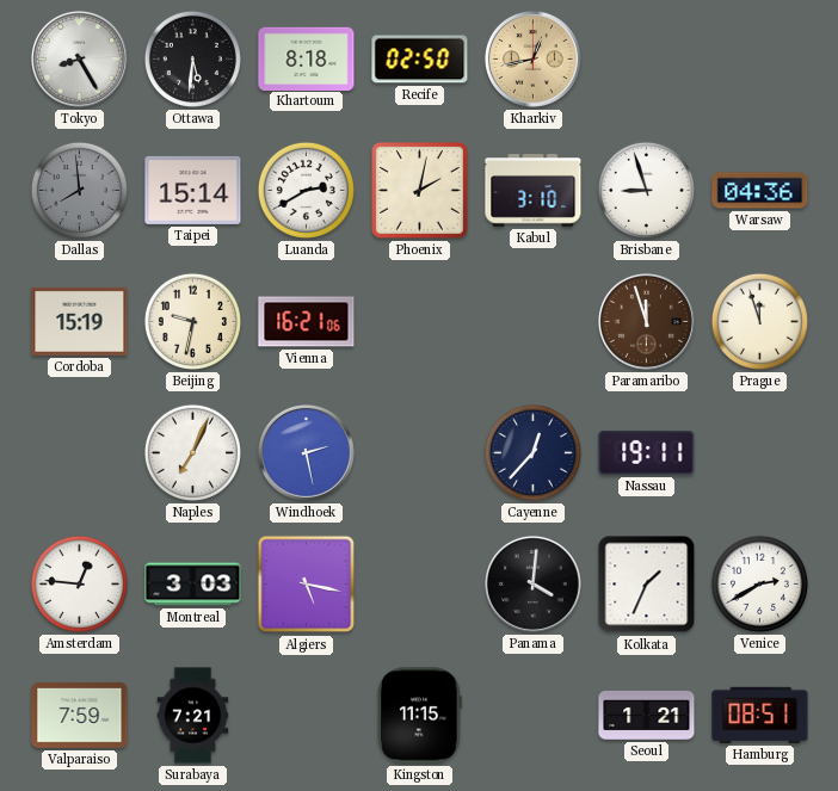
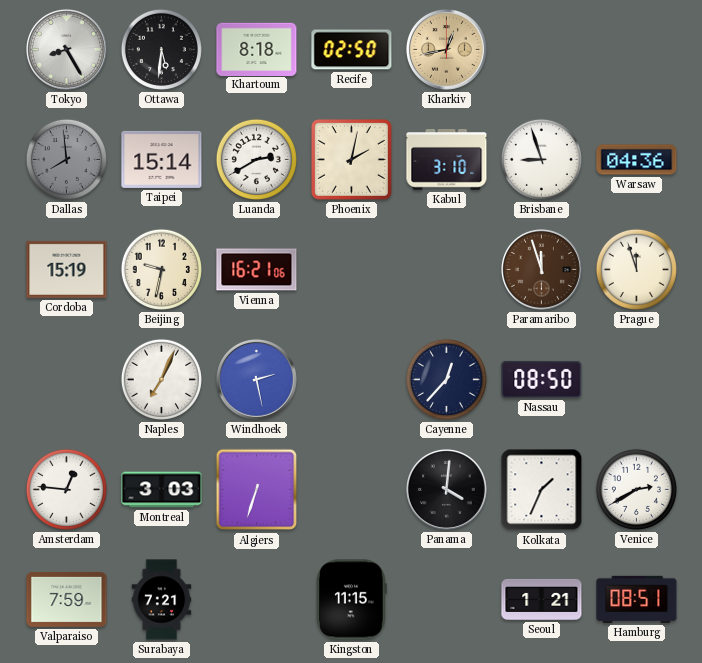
Nassau: 19:11 -> 08:50
Algiers: 5:17 -> 6:33
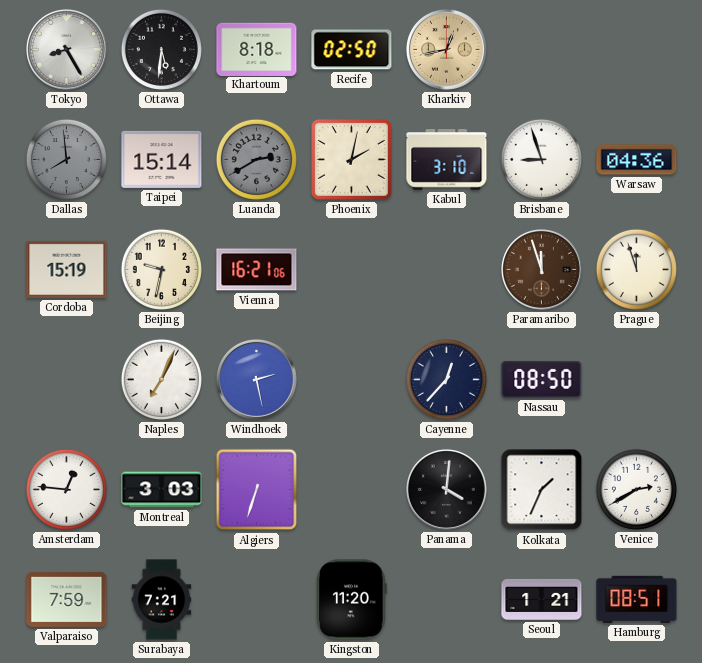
Luanda dial: white -> grey
Kingston: 11:15 -> 11:20
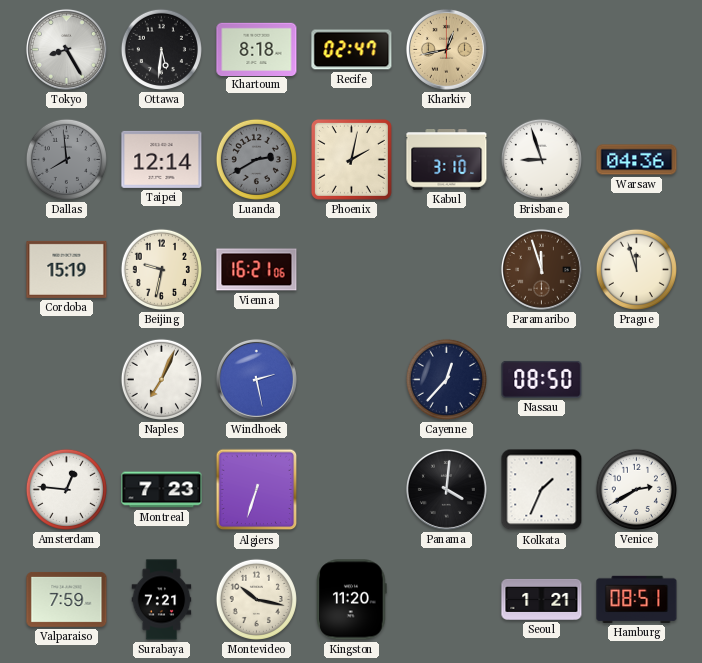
Recife: 02:50 -> 02:47
Taipei: 15:14 -> 12:14
Montreal: 3:03 -> 7:23
Montevideo: none -> 10:17
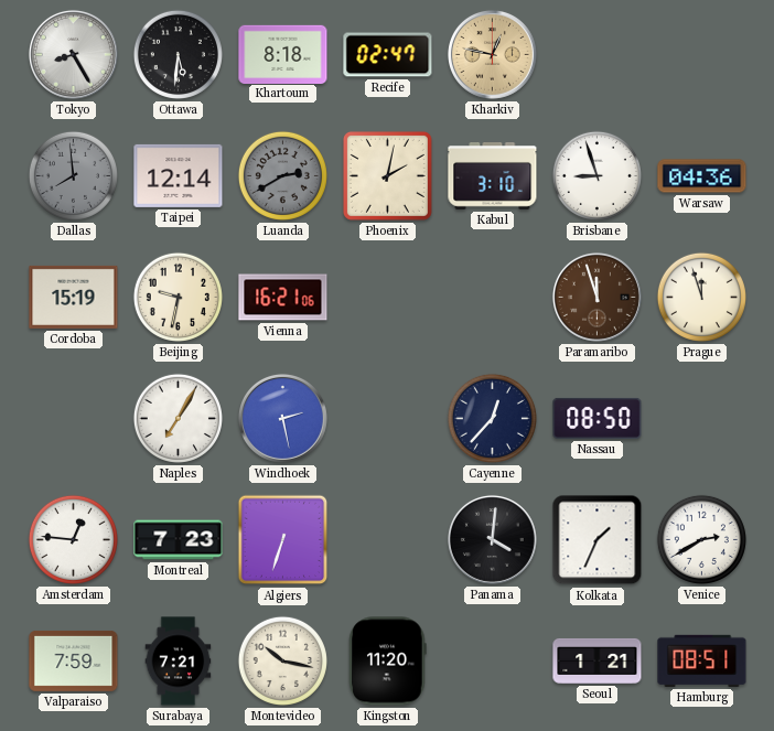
Kharkiv: 12:43 -> 12:47
Naples: 7:04 -> 7:05
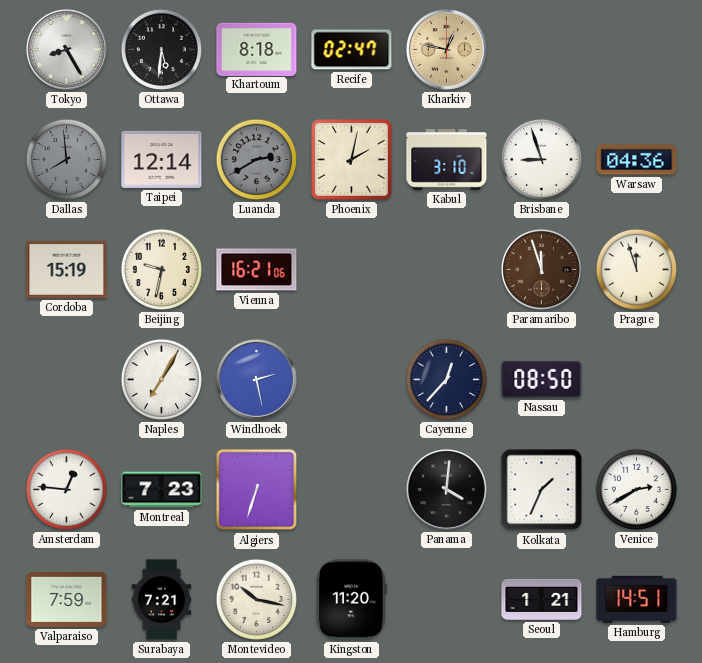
Hamburg: 08:51 -> 14:51
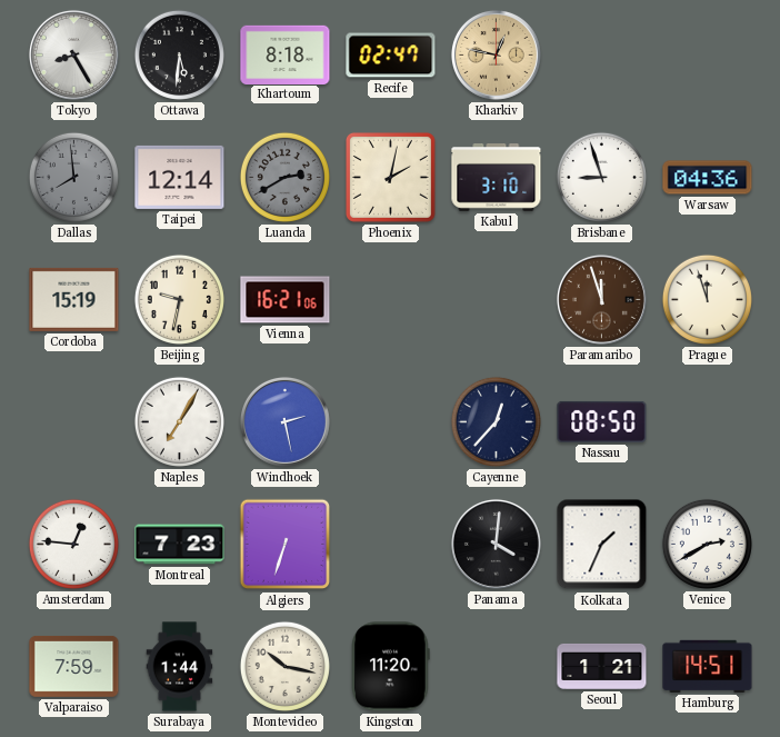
Surabaya: 7:21 -> 1:44
